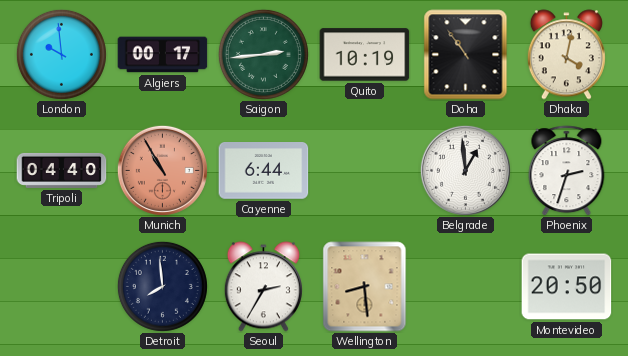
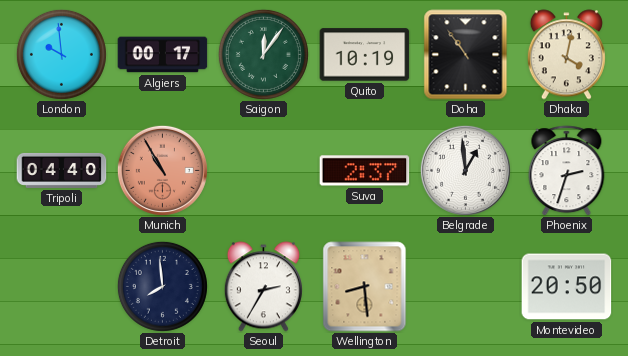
Saigon: 2:44 -> 12:06
Cayenne: 6:44 -> none
Suva: none -> 2:37
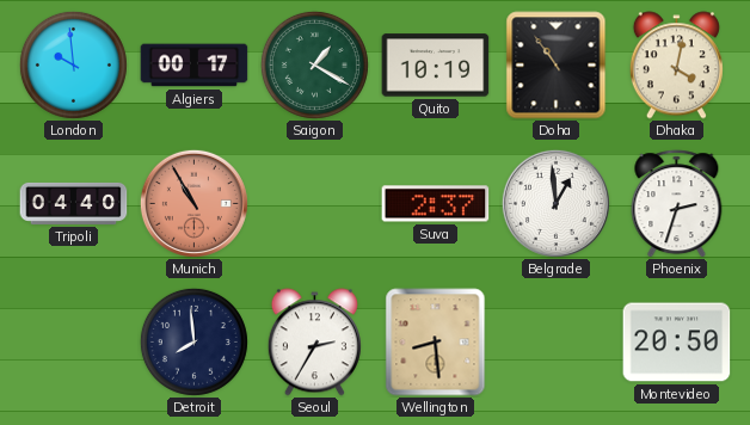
Saigon: 12:06 -> 1:20
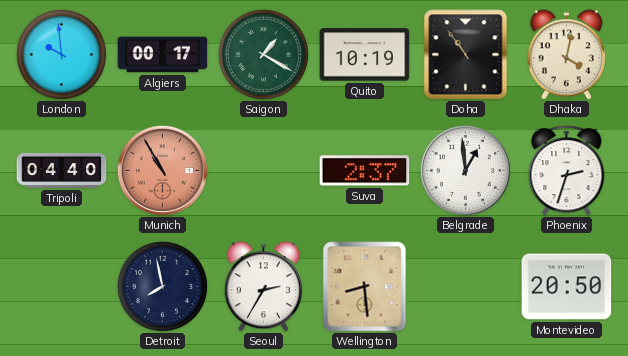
Detroit: 7:59 -> 7:58
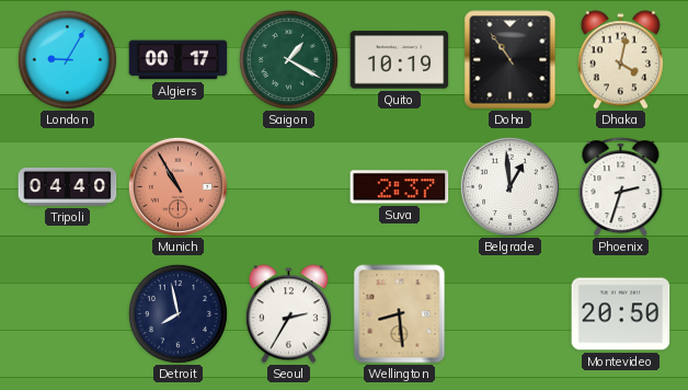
London: 9:59 -> 9:05
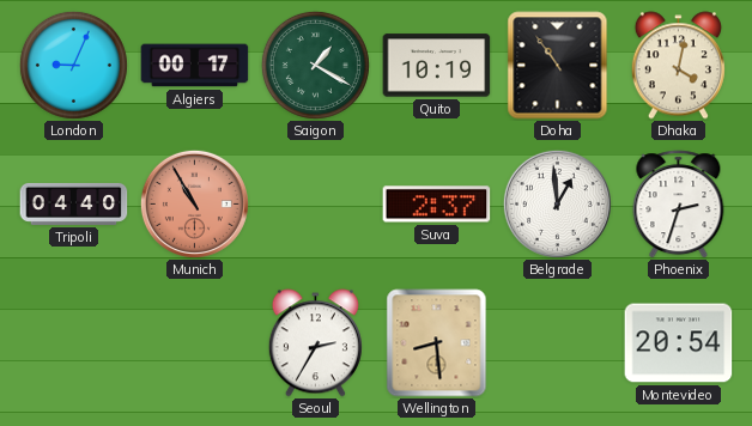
London: 9:05 -> 9:04
Detroit: 7:58 -> none
Montevideo: 20:50 -> 20:54
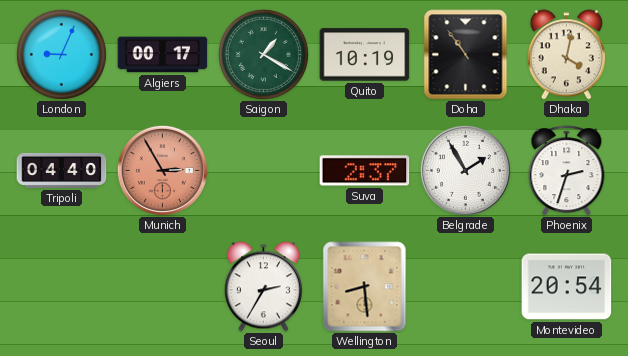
Munich: 10:55 -> 2:55
Belgrade: 12:59 -> 1:55
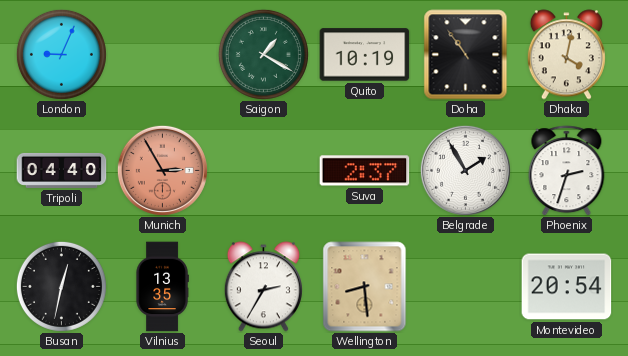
Algiers: 00:17 -> none
Busan: none -> 12:32
Vilnius: none -> 13:35
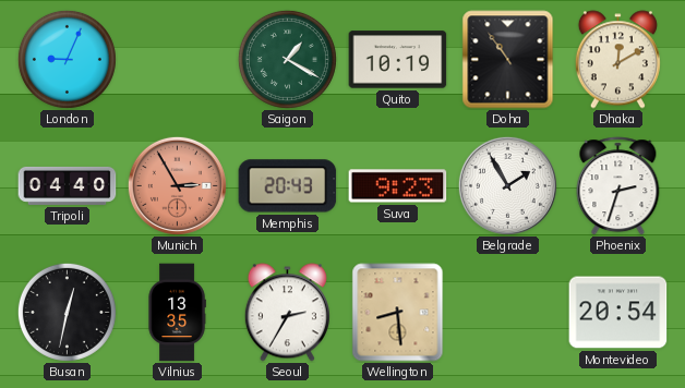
Dhaka: 4:02 -> 12:10
Memphis: none -> 20:43
Suva: 2:37 -> 9:23
